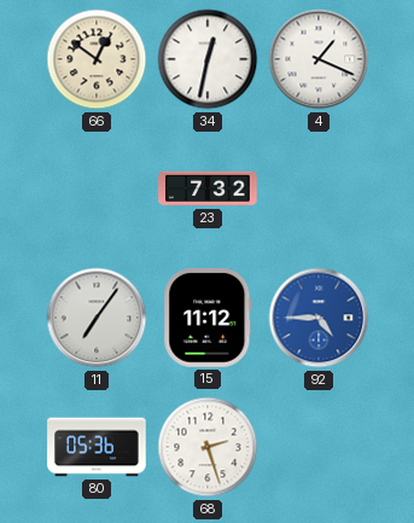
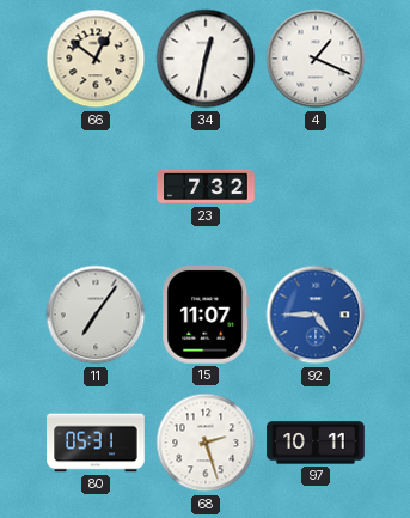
15: 11:12 -> 11:07
80: 05:36 -> 05:31
97: none -> 10:11
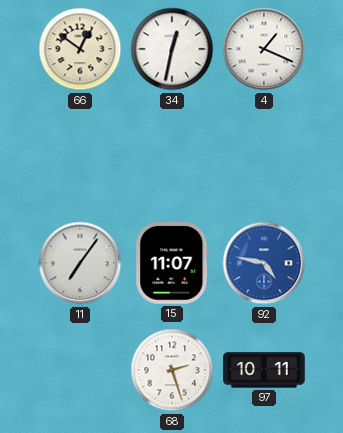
23: 7:32 -> none
92: 4:45 -> 4:47
80: 05:31 -> none
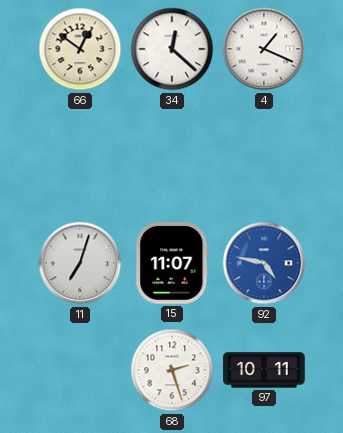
34: 12:32 -> 12:22
11: 7:06 -> 7:03
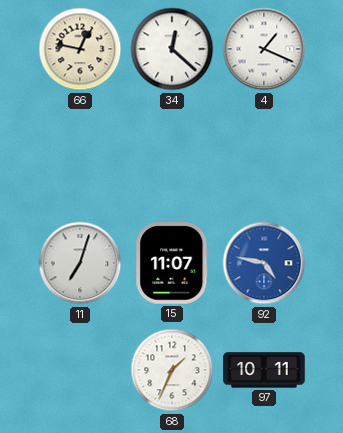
66: 12:51 -> 12:47
68: 2:27 -> 1:34
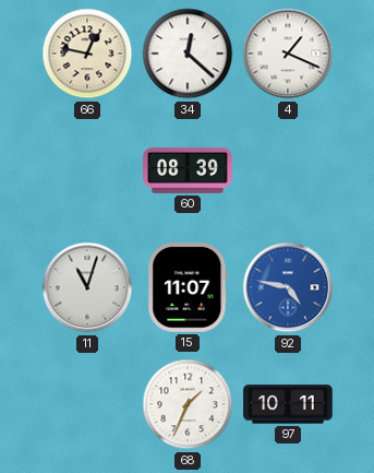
60: none -> 08:39
11: 7:03 -> 11:03
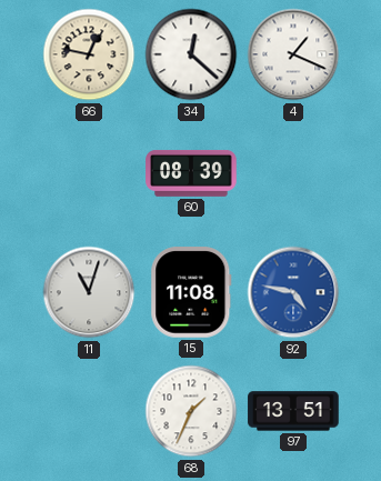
15: 11:07 -> 11:08
97: 10:11 -> 13:51
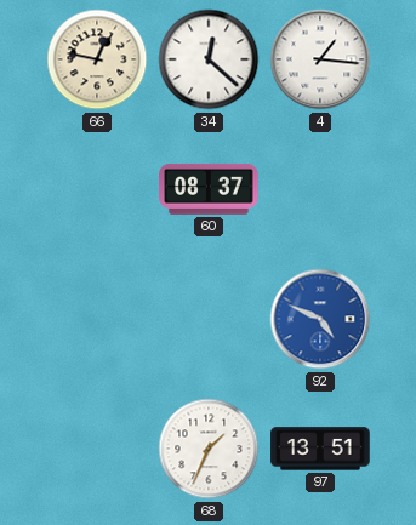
4: 1:19 -> 1:16
60: 08:39 -> 08:37
11: 11:03 -> none
15: 11:08 -> none
92: 4:47 -> 4:49
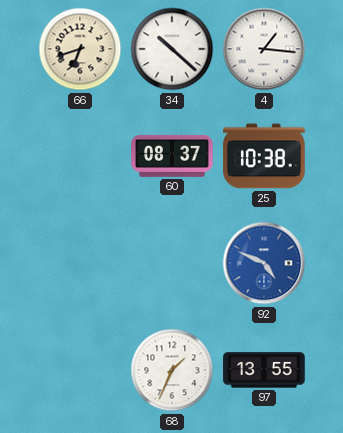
66: 12:47 -> 6:42
34: 12:22 -> 10:22
25: none -> 10:38
97: 13:51 -> 13:55
